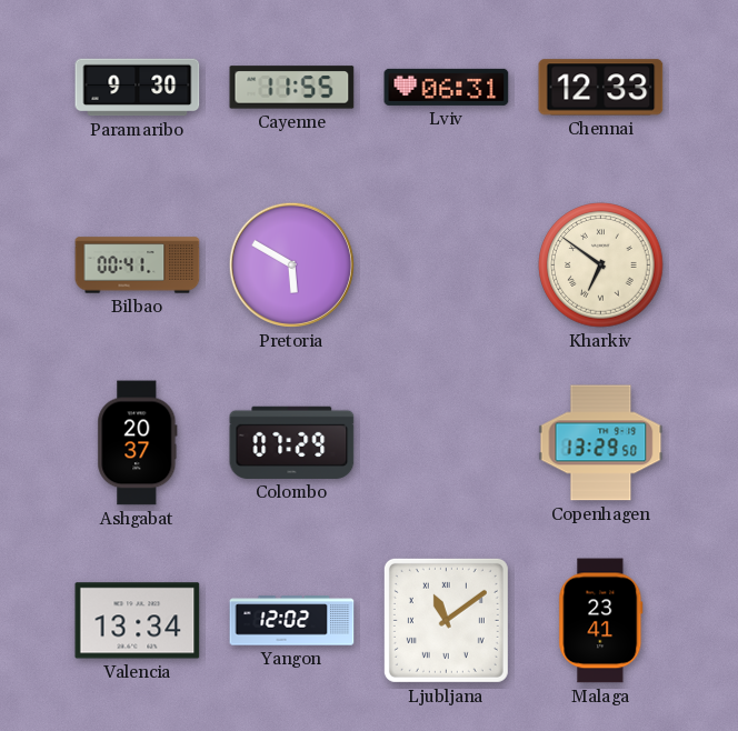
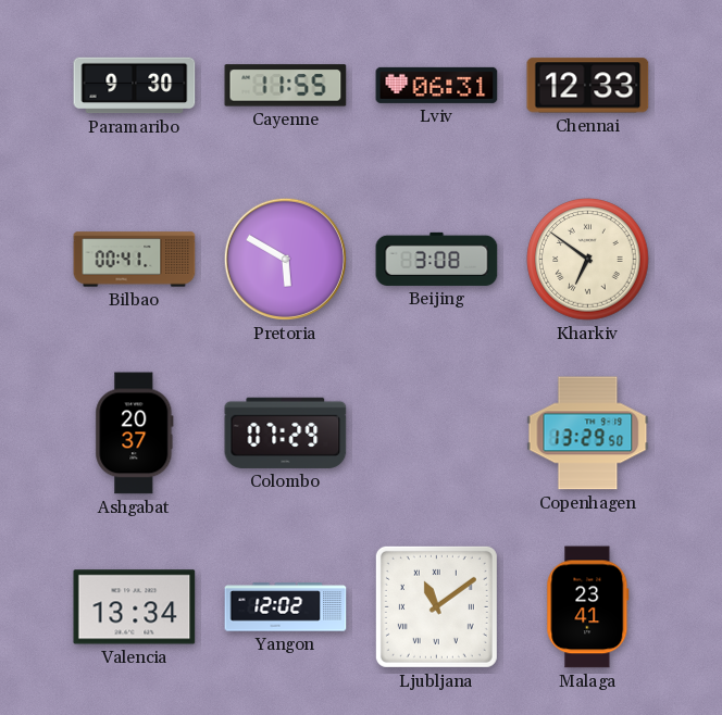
Beijing: none -> 3:08
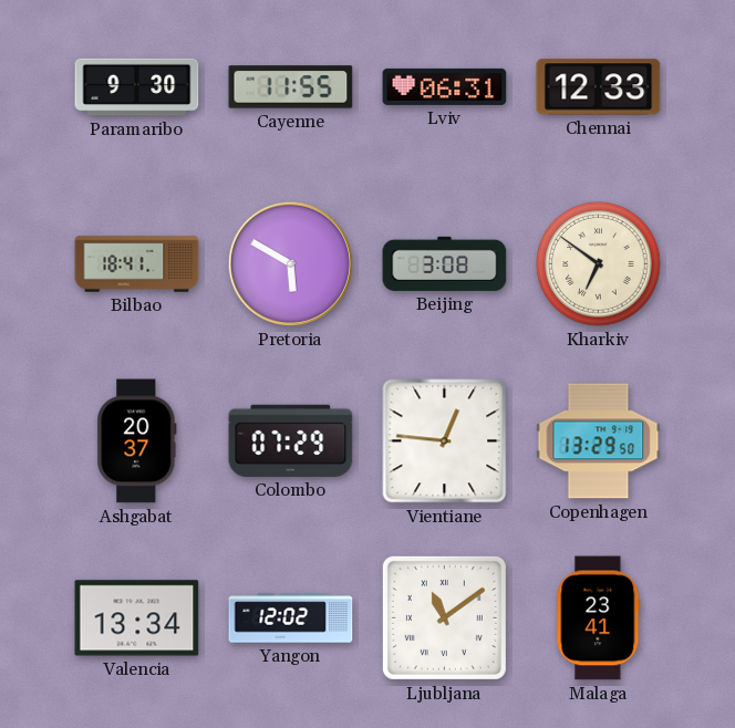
Bilbao: 00:41 -> 18:41
Vientiane: none -> 12:46
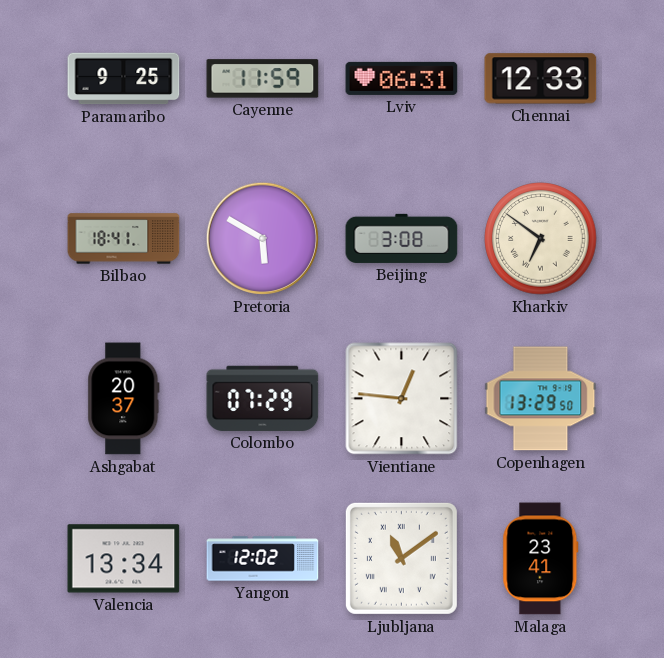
Paramaribo: 9:30 -> 9:25
Cayenne: 11:55 -> 11:59
